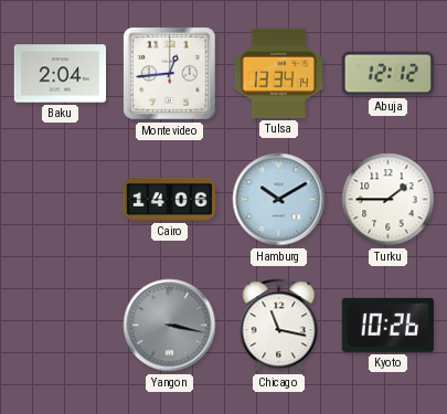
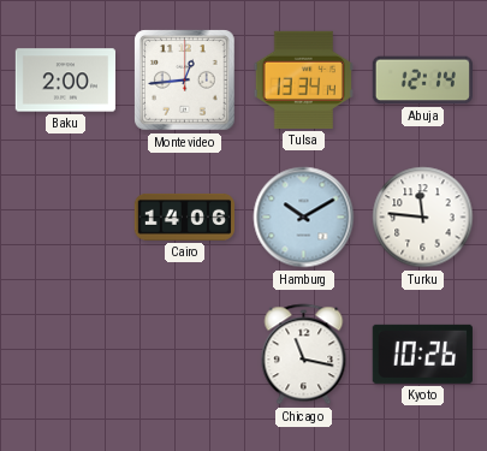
Baku: 2:04 -> 2:00
Abuja: 12:12 -> 12:14
Turku: 1:45 -> 11:46
Yangon: 3:17 -> none
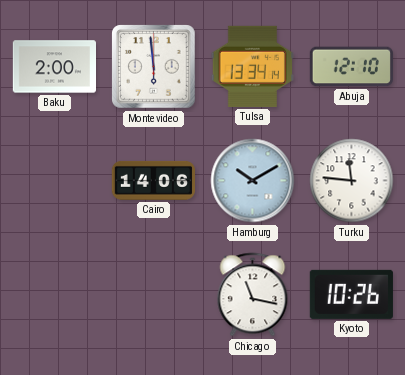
Montevideo: 12:44 -> 5:59
Abuja: 12:14 -> 12:10
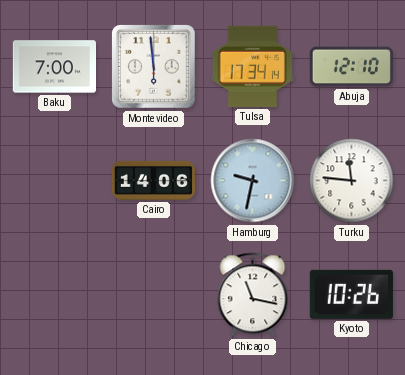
Baku: 2:00 -> 7:00
Tulsa: 13:34 -> 17:34
Hamburg: 10:10 -> 9:32
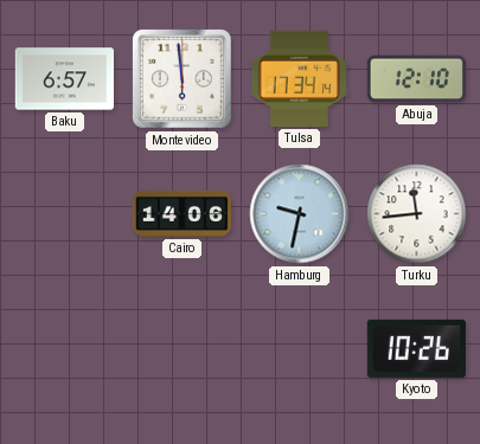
Baku: 7:00 -> 6:57
Turku: 11:46 -> 11:44
Chicago: 11:17 -> none
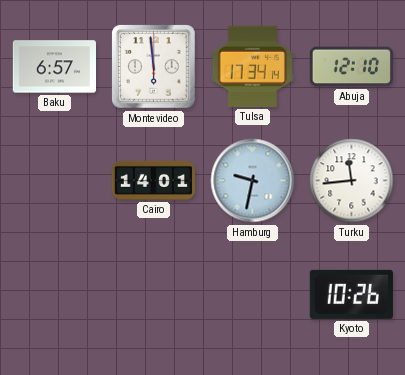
Cairo: 14:06 -> 14:01
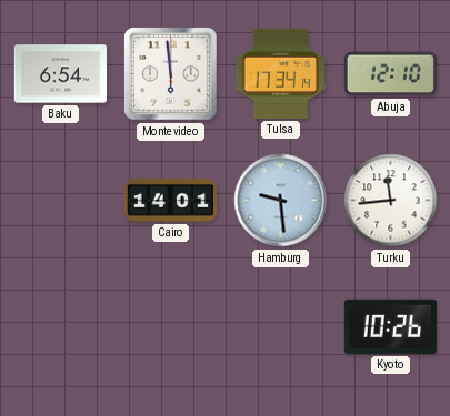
Baku: 6:57 -> 6:54
Hamburg: 9:32 -> 9:29
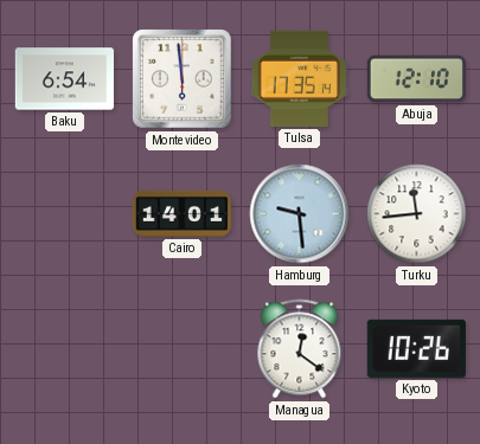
Tulsa: 17:34 -> 17:35
Managua: none -> 12:21
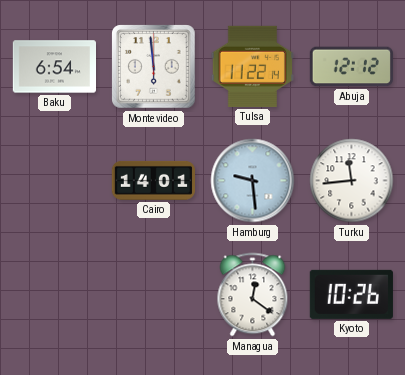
Tulsa: 17:35 -> 11:22
Abuja: 12:10 -> 12:12
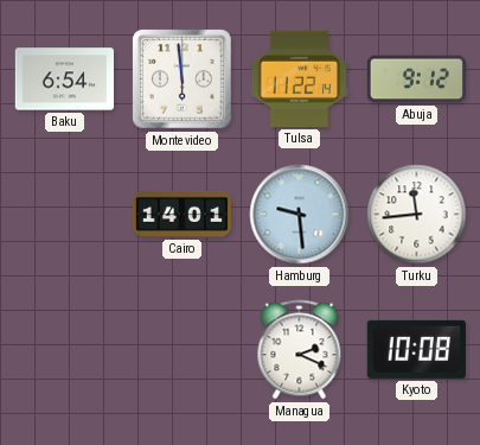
Abuja: 12:12 -> 9:12
Managua: 12:21 -> 2:19
Kyoto: 10:26 -> 10:08
